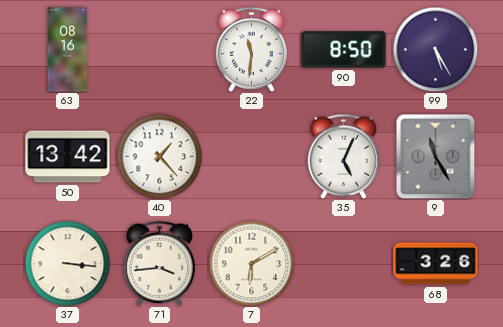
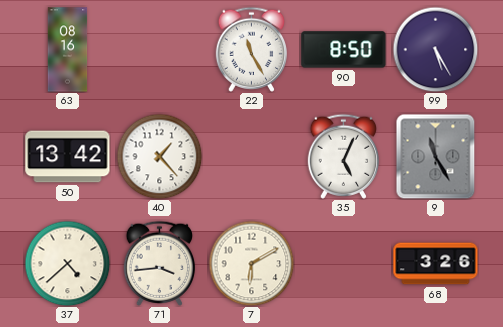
22: 11:31 -> 11:25
37: 3:16 -> 4:38
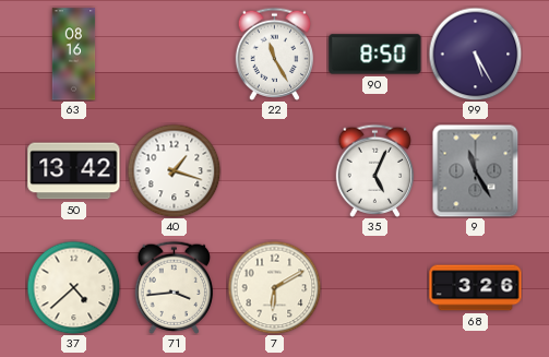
40: 1:23 -> 1:18
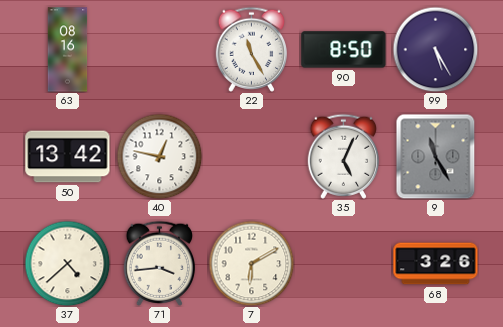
40: 1:18 -> 12:47
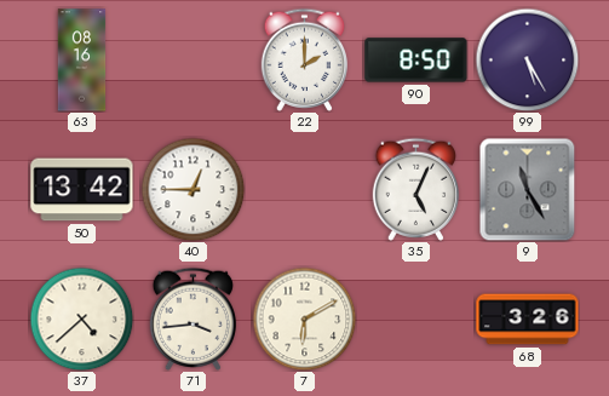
22: 11:25 -> 2:00
40: 12:47 -> 12:45
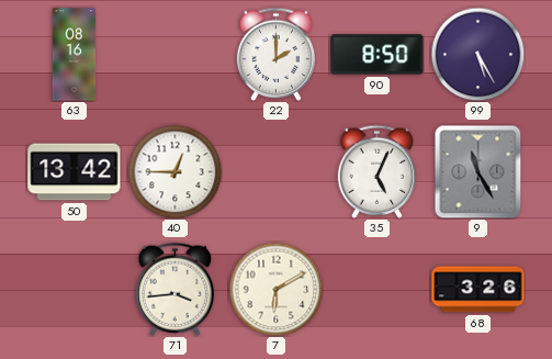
37: 4:38 -> none
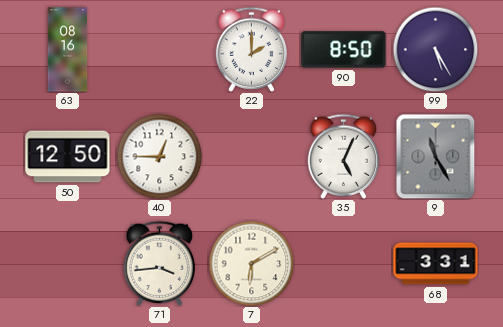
50: 13:42 -> 12:50
68: 3:26 -> 3:31
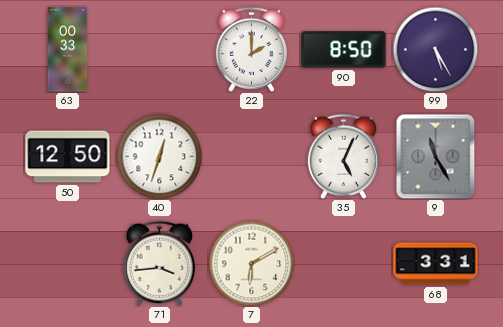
63: 08:16 -> 00:33
40: 12:45 -> 12:33
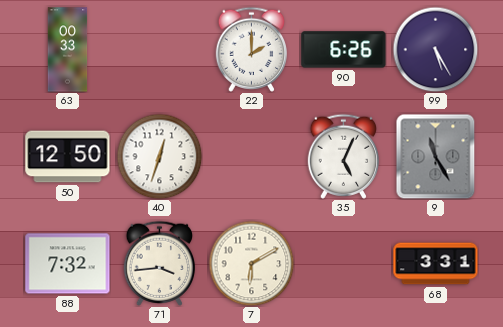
90: 8:50 -> 6:26
88: none -> 7:32
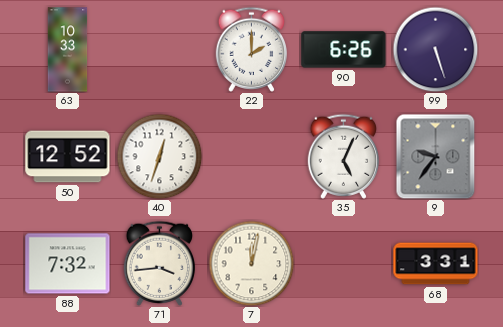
63: 00:33 -> 10:33
99: 5:25 -> 5:27
50: 12:50 -> 12:52
9: 11:25 -> 9:36
7: 6:10 -> 12:02
